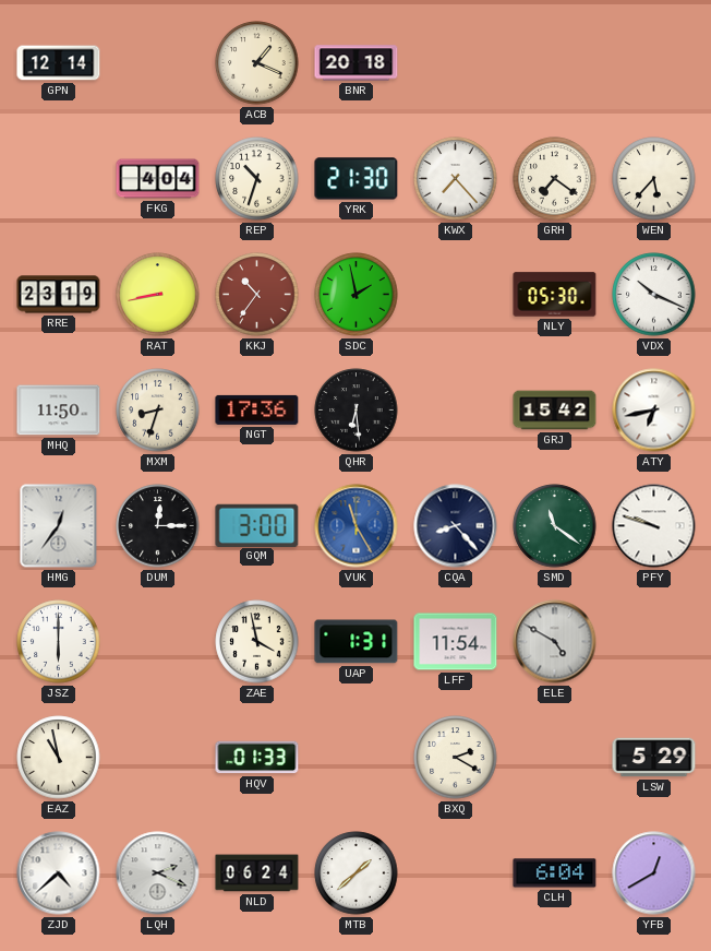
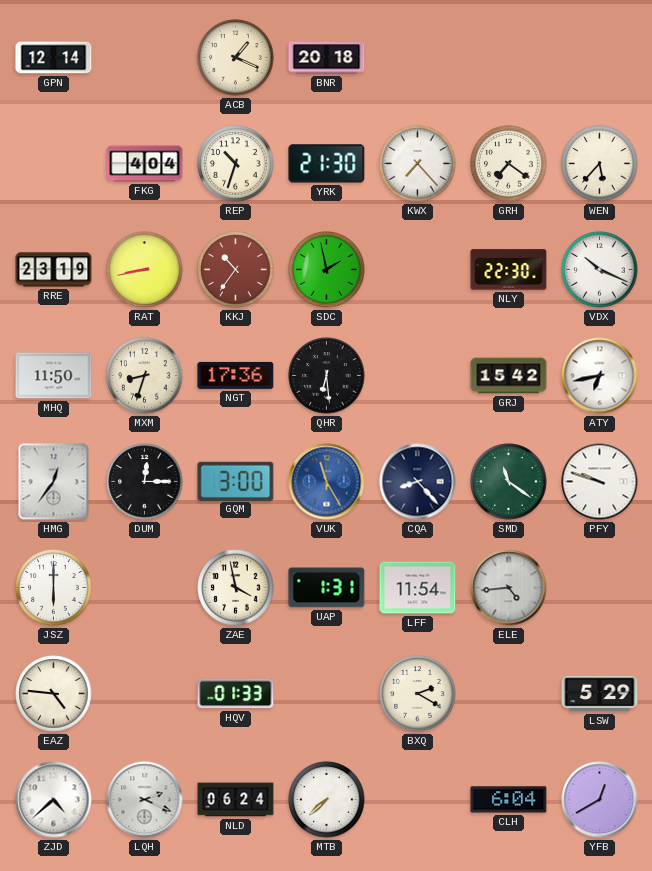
NLY: 05:30 -> 22:30
ELE: 4:50 -> 4:44
EAZ: 10:58 -> 4:46
MTB: 1:38 -> 7:38
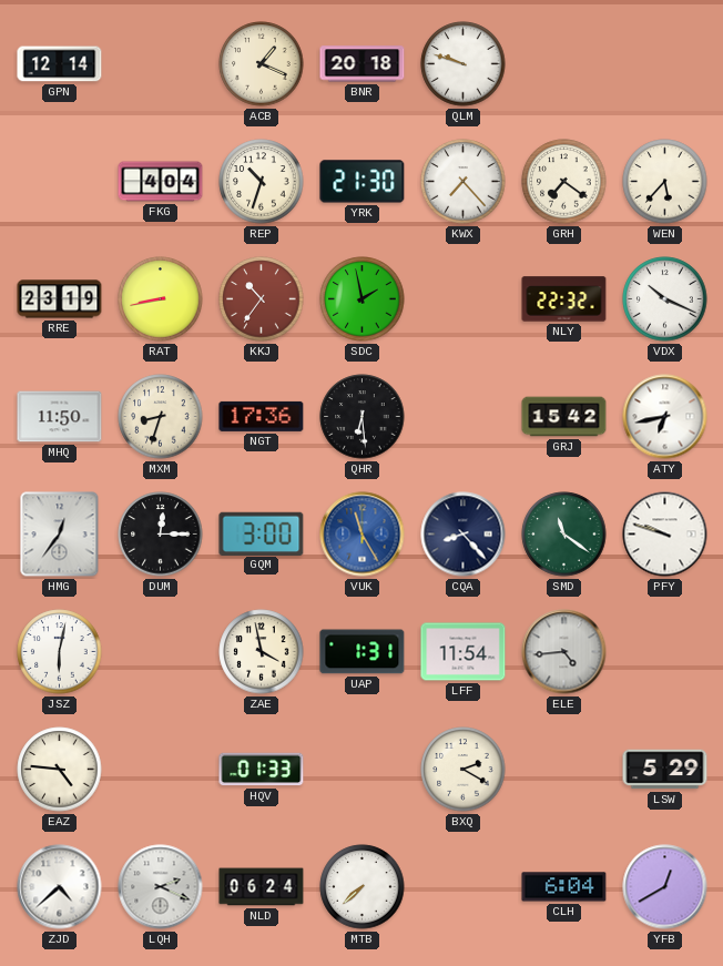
QLM: none -> 9:48
NLY: 22:30 -> 22:32
JSZ: 6:00 -> 6:02
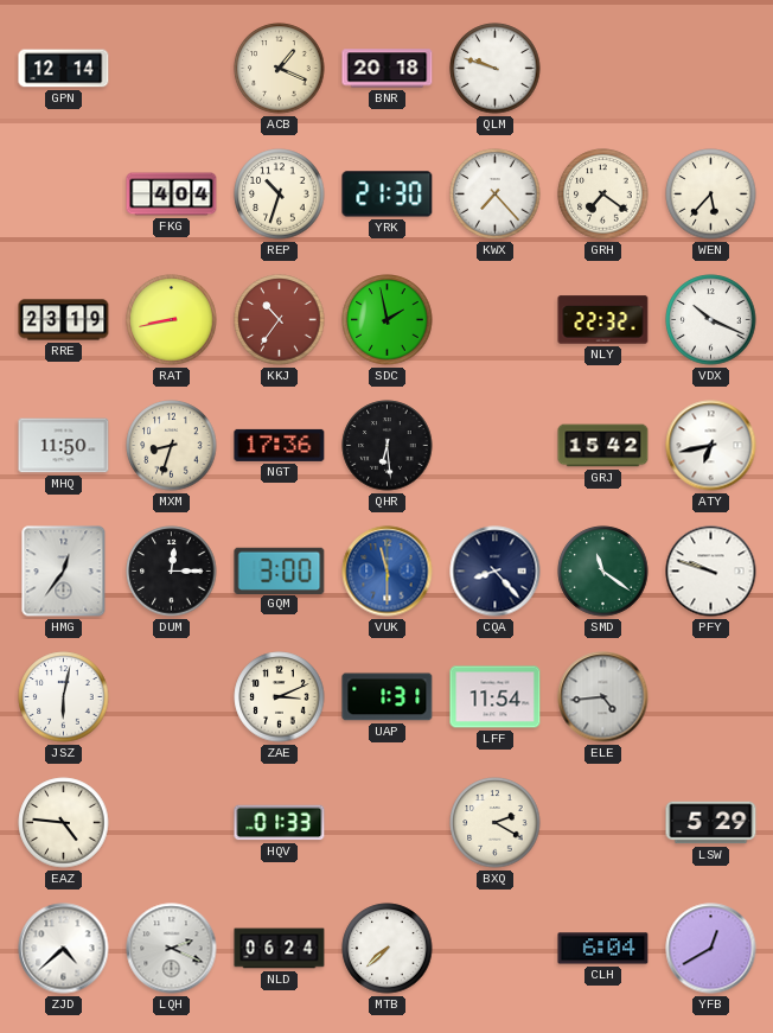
VUK: 11:25 -> 11:30
ZAE: 3:58 -> 3:11
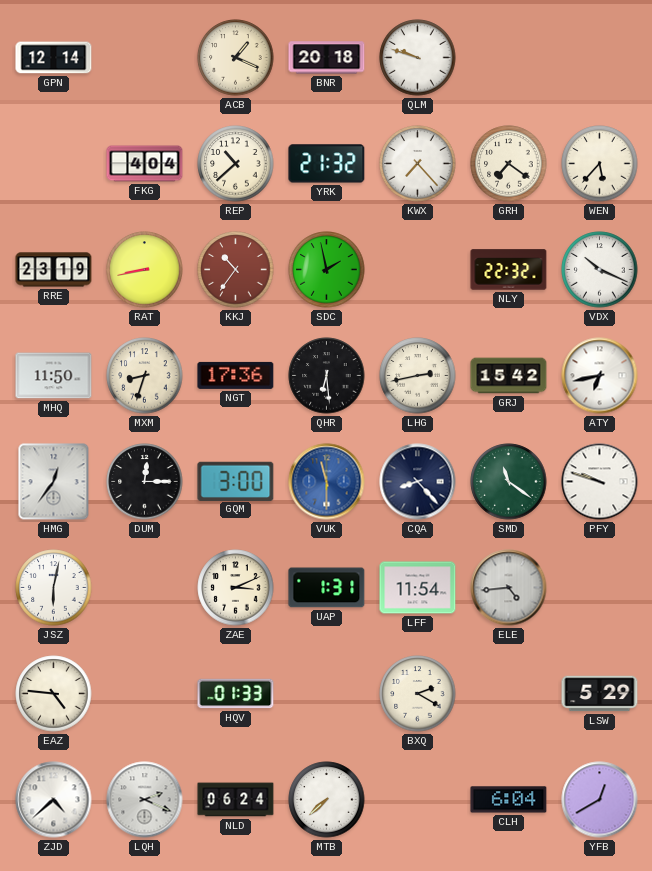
REP: 10:33 -> 10:38
YRK: 21:30 -> 21:32
LHG: none -> 2:43
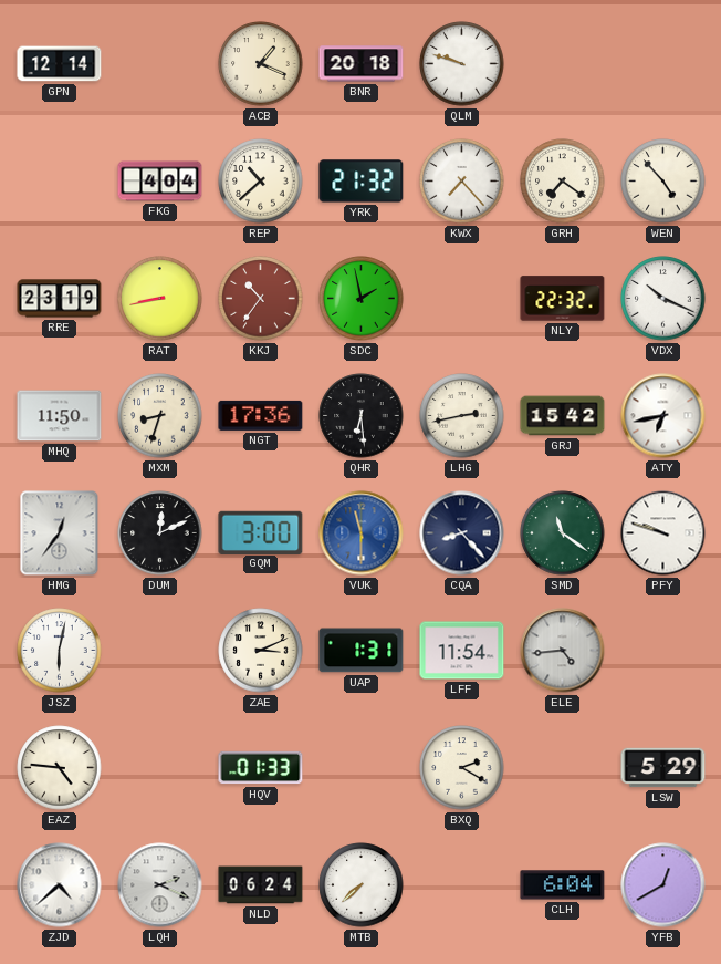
WEN: 5:37 -> 4:53
DUM: 12:15 -> 12:11
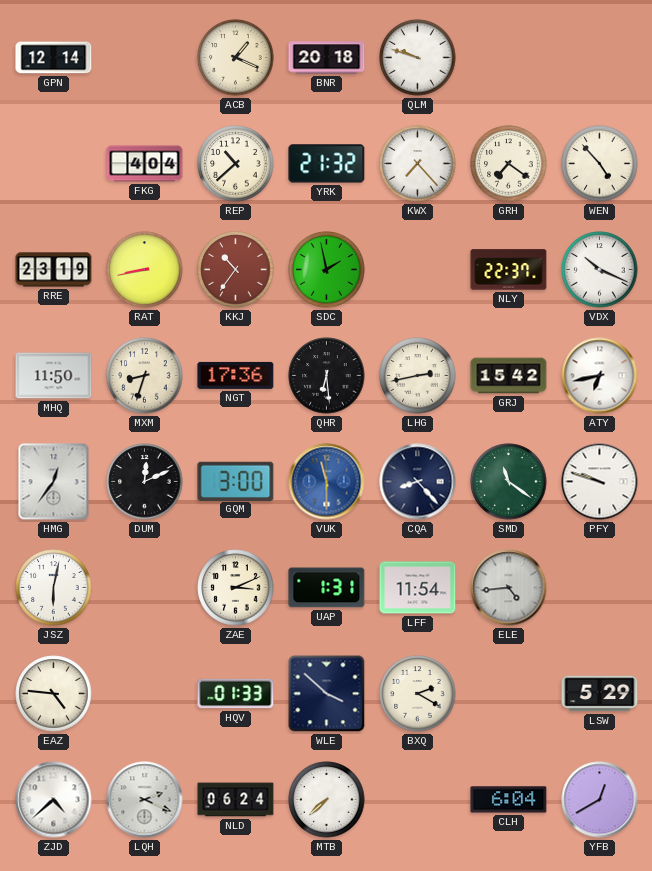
NLY: 22:32 -> 22:37
WLE: none -> 3:52
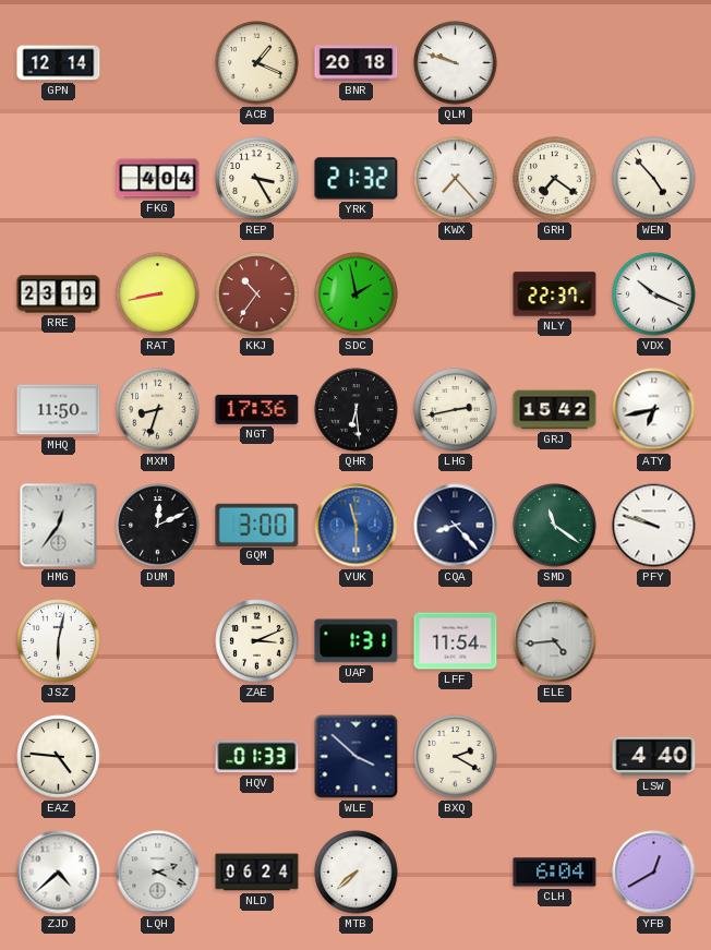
REP: 10:38 -> 3:25
LSW: 5:29 -> 4:40
